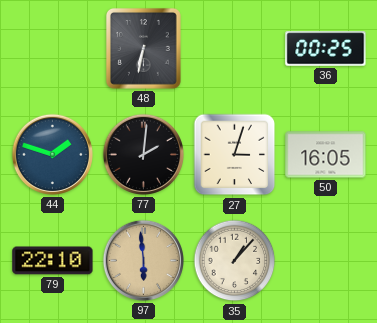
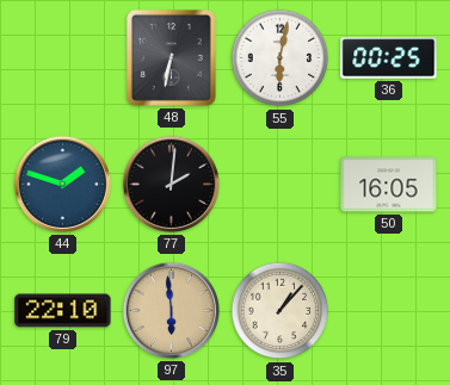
55: none -> 6:02
27: 3:03 -> none
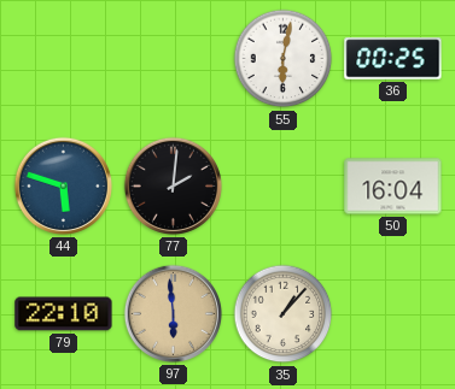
48: 6:32 -> none
44: 1:48 -> 5:48
50: 16:05 -> 16:04
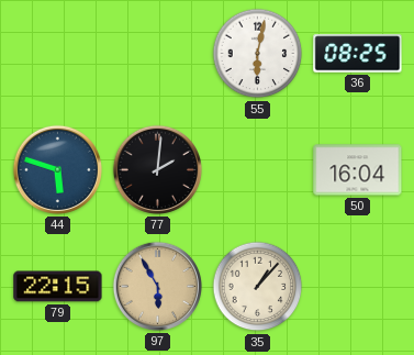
36: 00:25 -> 08:25
79: 22:10 -> 22:15
97: 5:59 -> 5:55
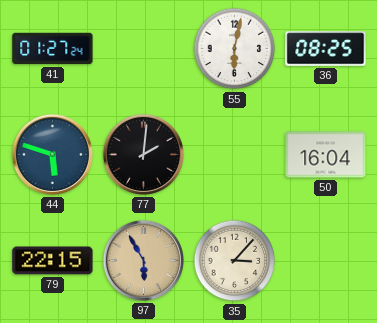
41: none -> 01:27
35: 1:07 -> 3:07
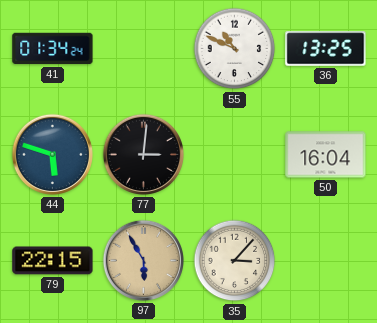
41: 01:27 -> 01:34
55: 6:02 -> 10:49
36: 08:25 -> 13:25
77: 2:01 -> 3:01
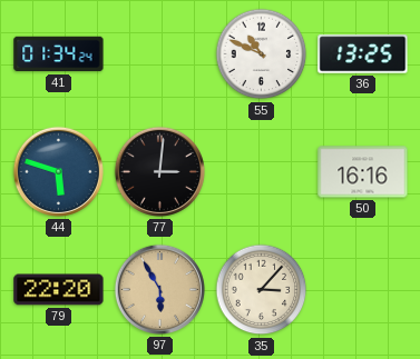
50: 16:04 -> 16:16
79: 22:15 -> 22:20
